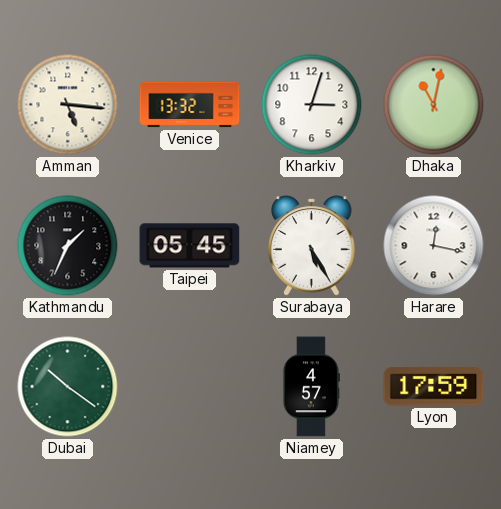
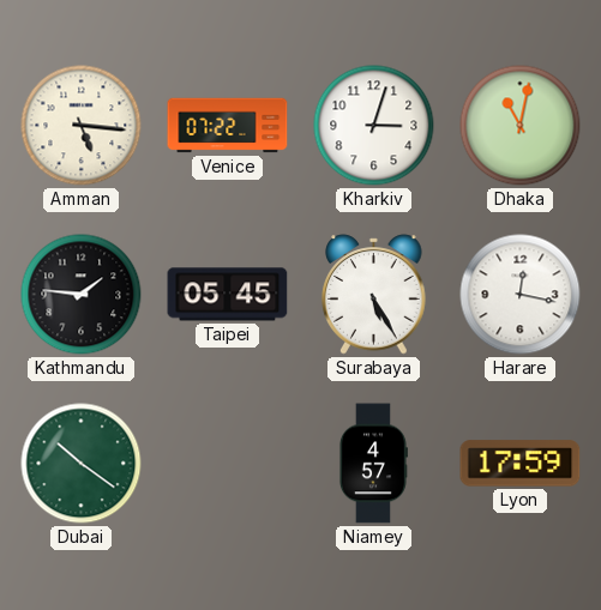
Venice: 13:32 -> 07:22
Kathmandu: 1:34 -> 1:46
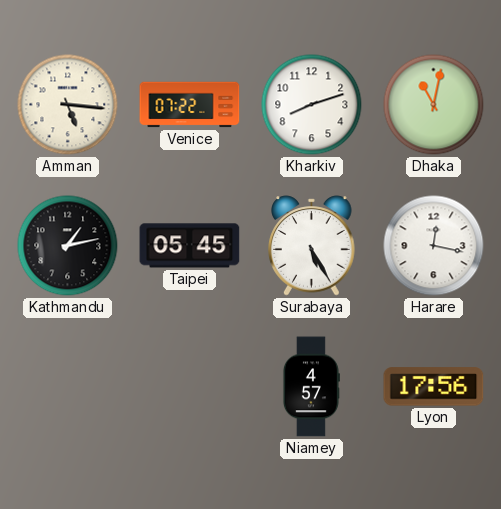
Kharkiv: 3:03 -> 8:12
Kathmandu: 1:46 -> 1:13
Dubai: 10:21 -> none
Lyon: 17:59 -> 17:56
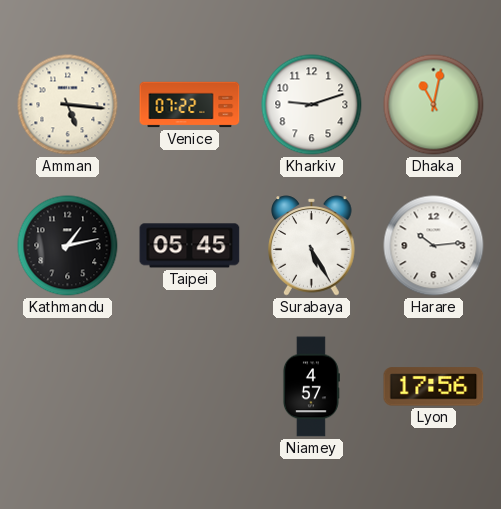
Kharkiv: 8:12 -> 9:12
Harare: 12:17 -> 10:14
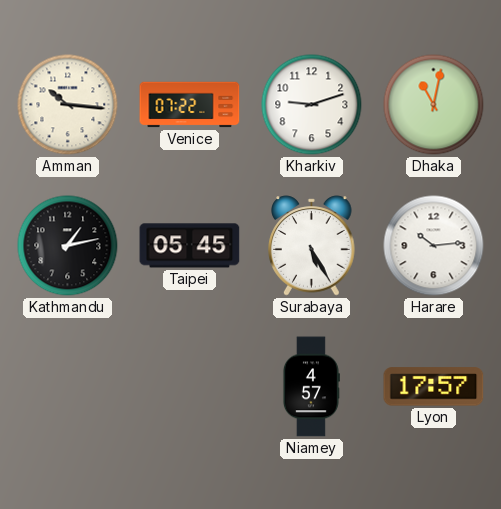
Amman: 5:16 -> 10:16
Lyon: 17:56 -> 17:57
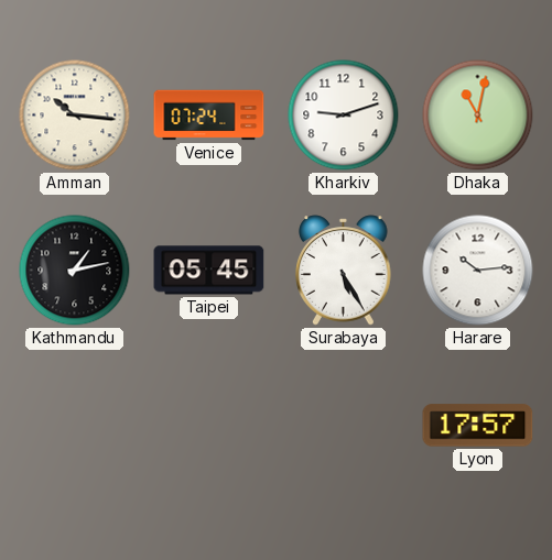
Venice: 07:22 -> 07:24
Niamey: 4:57 -> none
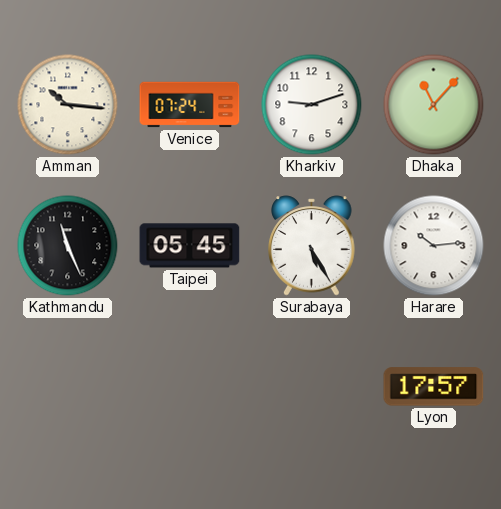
Dhaka: 11:02 -> 11:07
Kathmandu: 1:13 -> 11:26
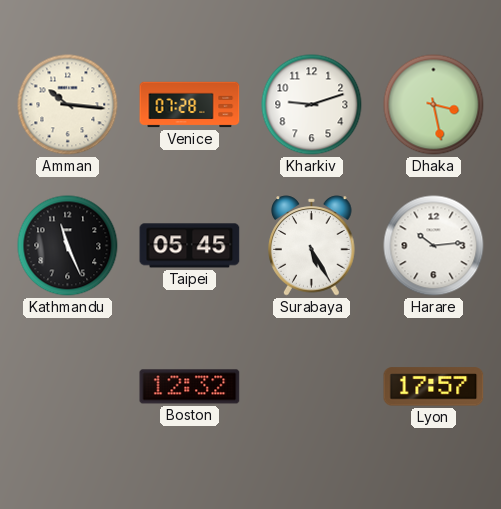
Venice: 07:24 -> 07:28
Dhaka: 11:07 -> 3:28
Boston: none -> 12:32
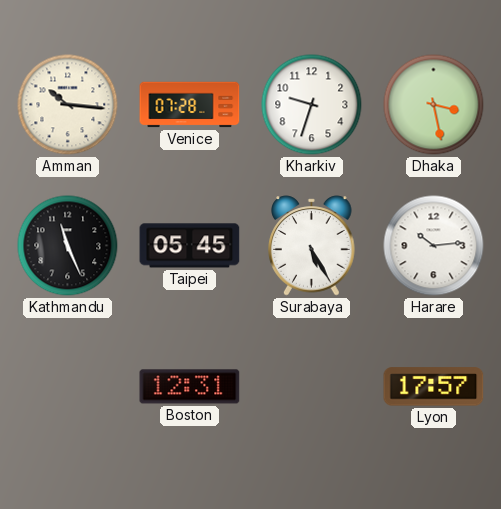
Kharkiv: 9:12 -> 9:33
Boston: 12:32 -> 12:31
